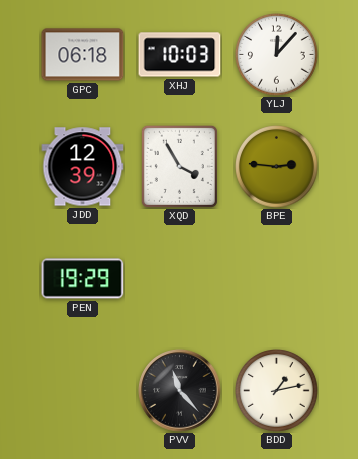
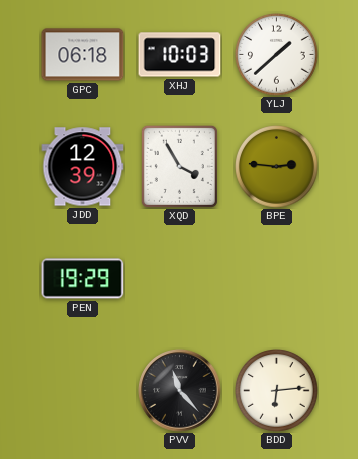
YLJ: 12:07 -> 1:38
BDD: 1:13 -> 6:14
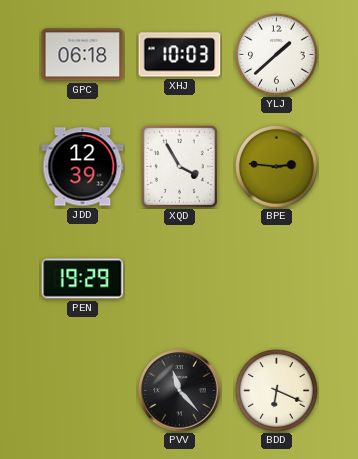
BDD: 6:14 -> 6:19
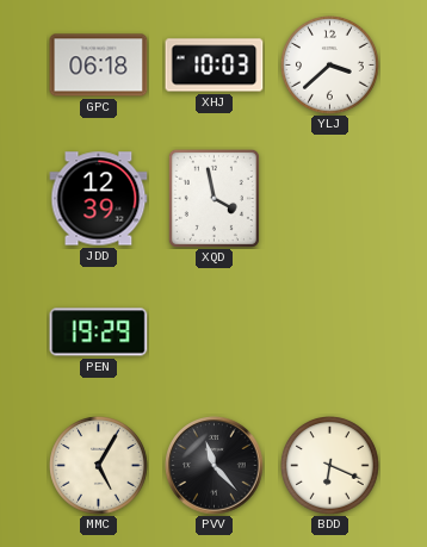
YLJ: 1:38 -> 3:38
XQD: 3:55 -> 3:58
BPE: 2:46 -> none
MMC: none -> 5:05
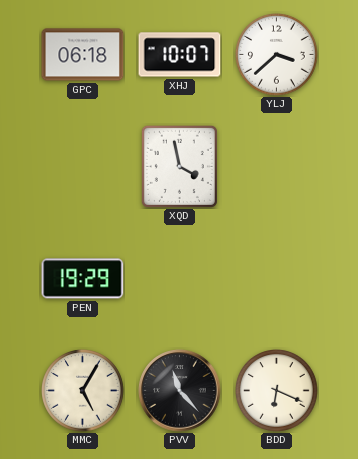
XHJ: 10:03 -> 10:07
JDD: 12:39 -> none
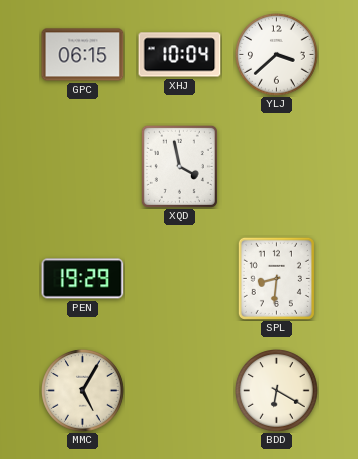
GPC: 06:18 -> 06:15
XHJ: 10:07 -> 10:04
SPL: none -> 8:31
PVV: 11:23 -> none
BDD: 6:19 -> 6:20
